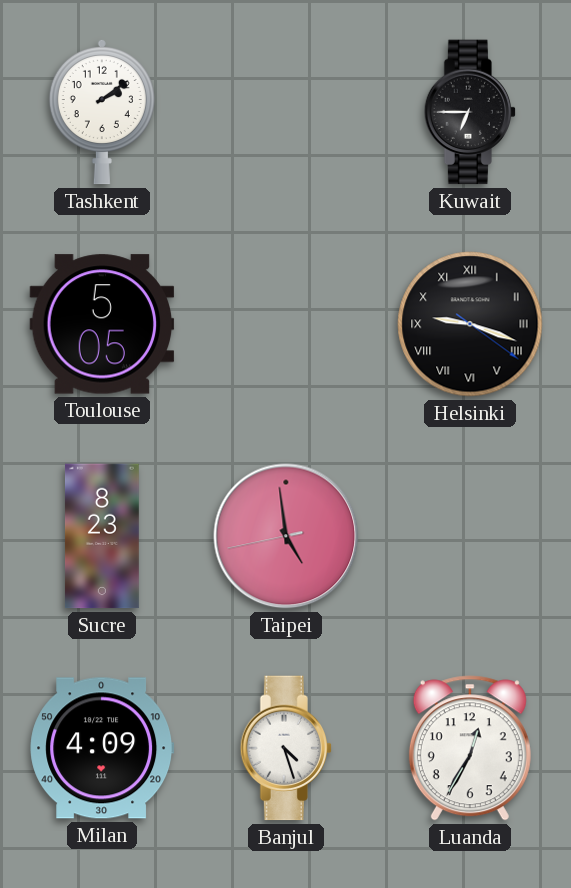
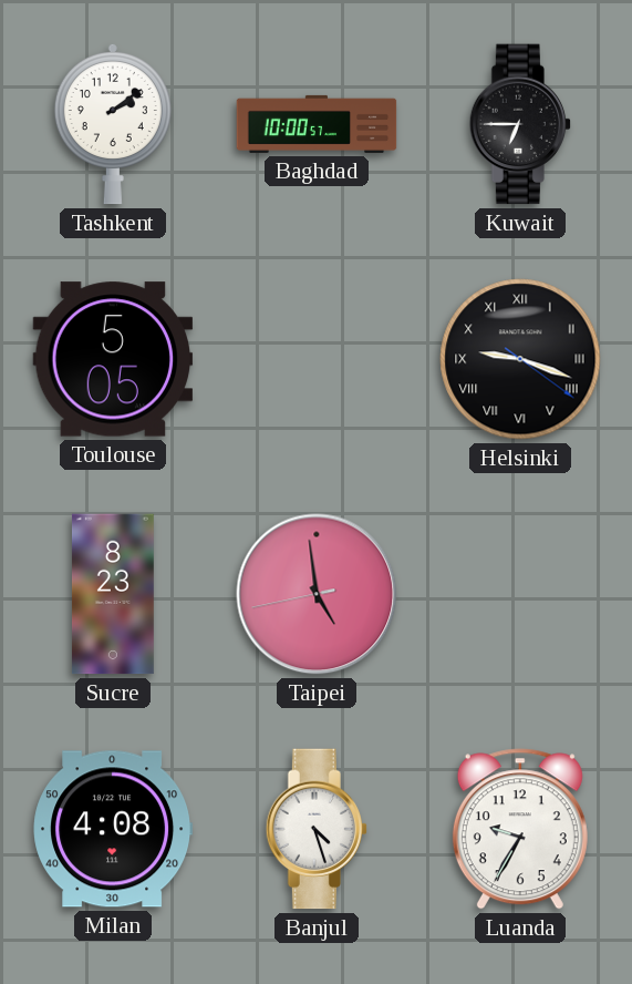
Baghdad: none -> 10:00
Milan: 4:09 -> 4:08
Luanda: 12:35 -> 9:35
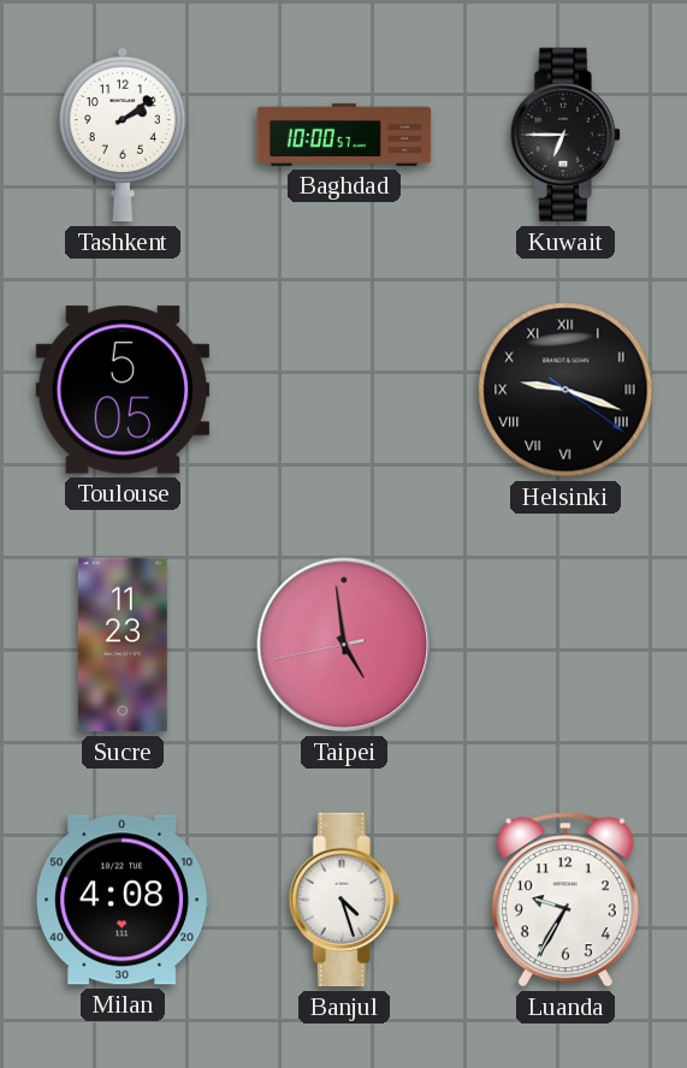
Sucre: 8:23 -> 11:23
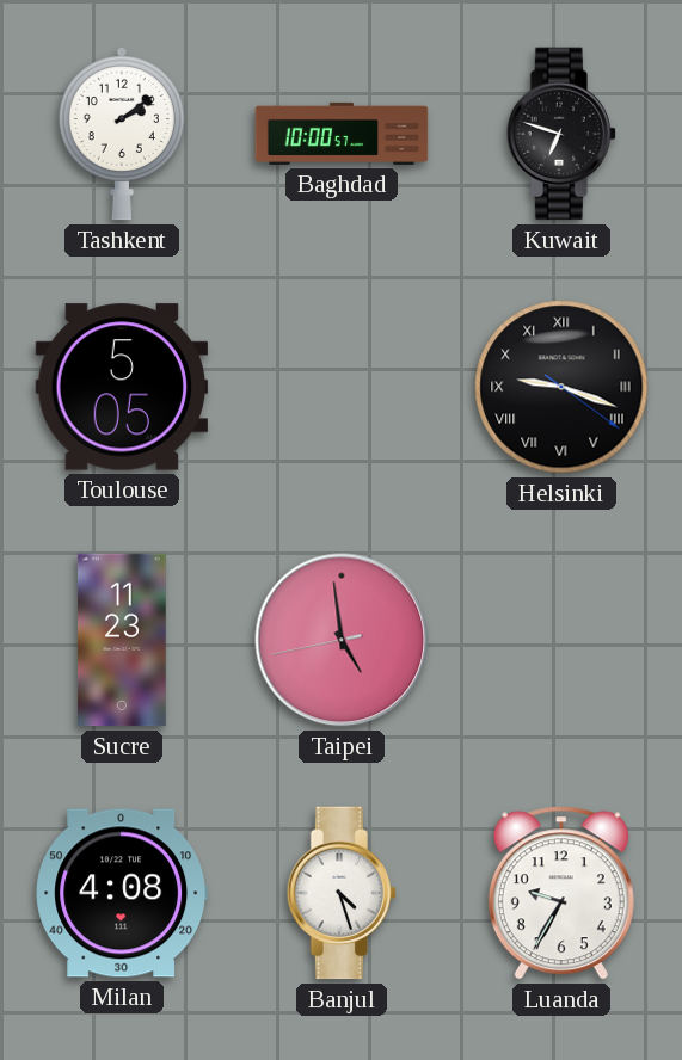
Kuwait: 6:45 -> 6:48
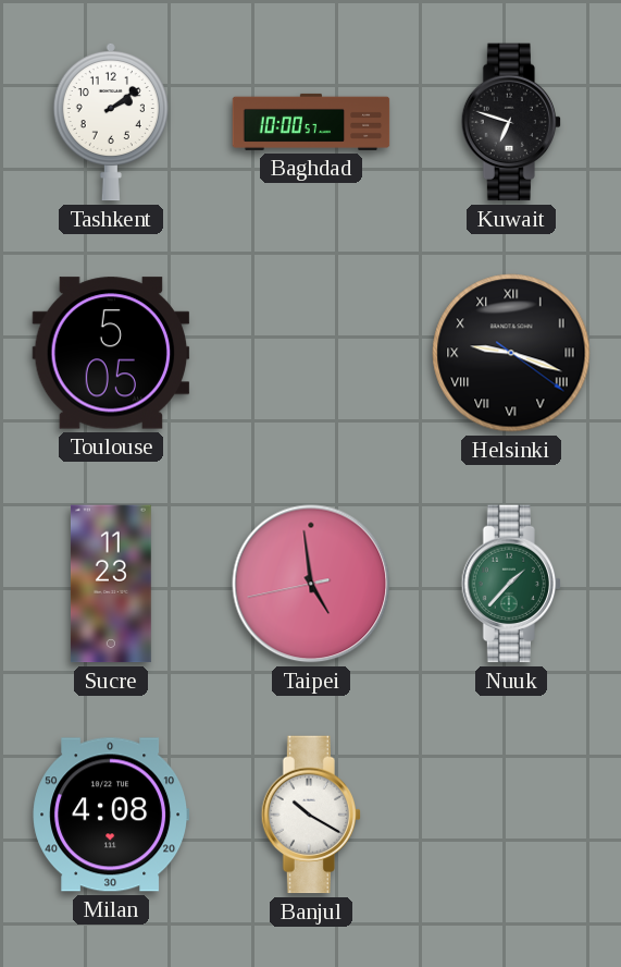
Nuuk: none -> 1:37
Banjul: 4:27 -> 10:20
Luanda: 9:35 -> none
